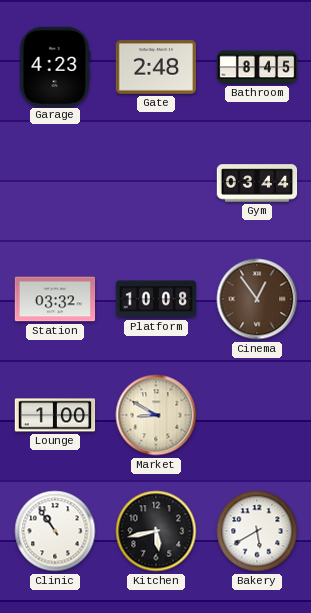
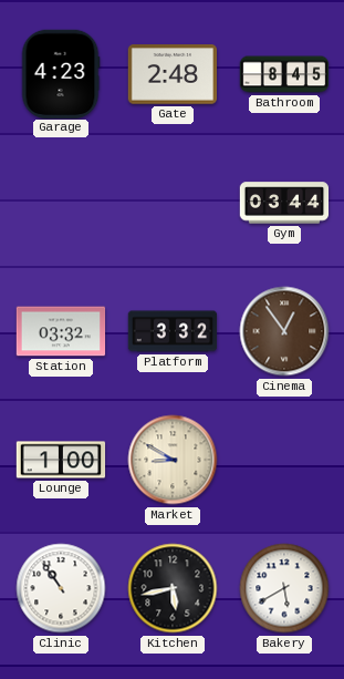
Platform: 10:08 -> 3:32
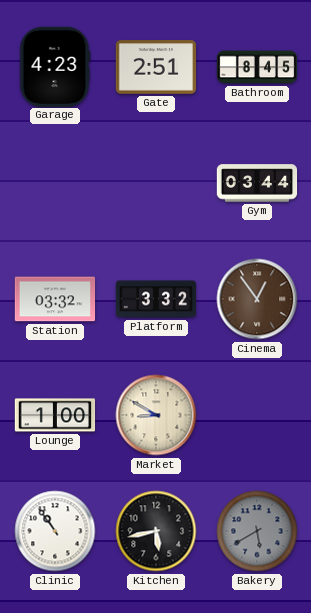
Gate: 2:48 -> 2:51
Bakery dial: white -> grey
